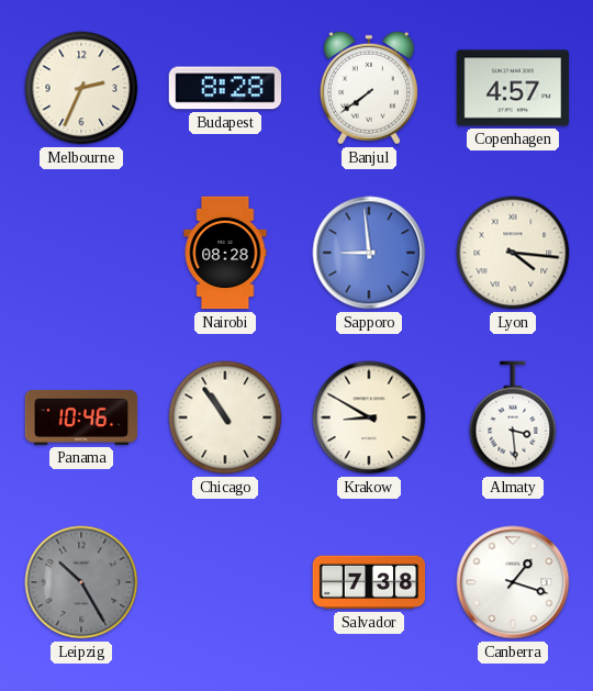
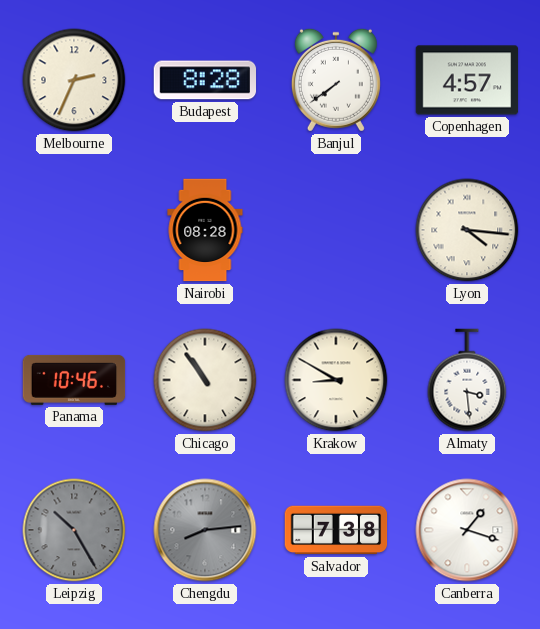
Sapporo: 8:59 -> none
Chengdu: none -> 8:14
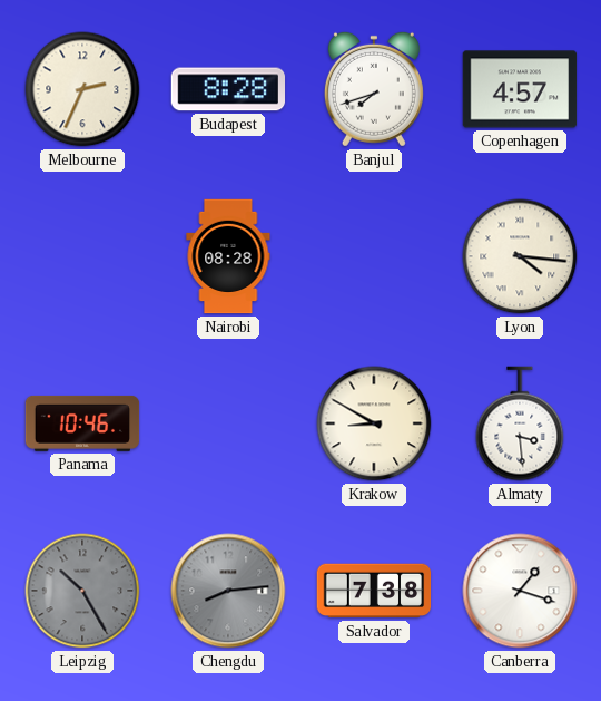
Banjul: 7:39 -> 7:42
Chicago: 10:54 -> none
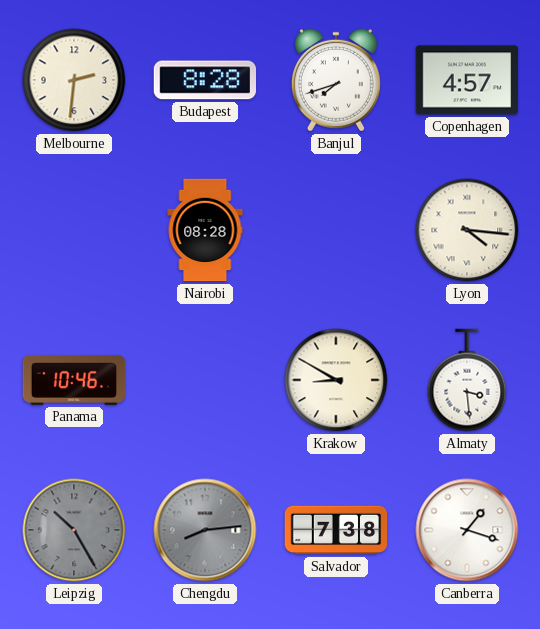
Melbourne: 2:34 -> 2:31
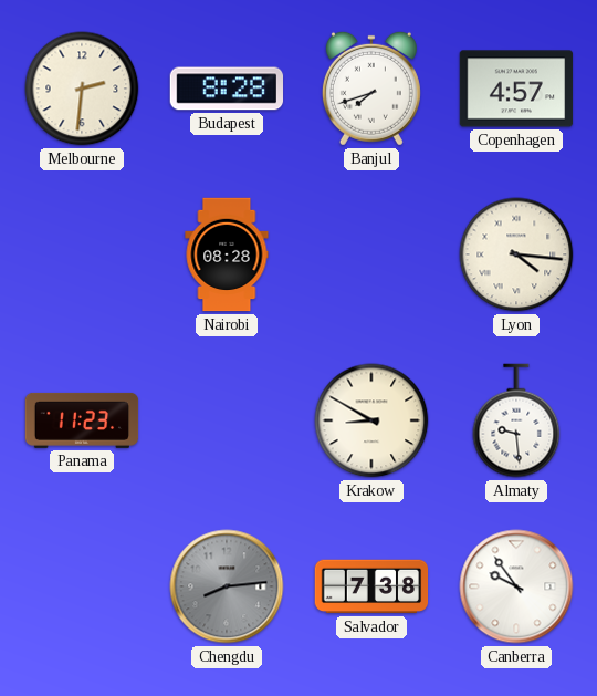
Panama: 10:46 -> 11:23
Almaty: 3:29 -> 9:29
Leipzig: 10:25 -> none
Canberra: 1:18 -> 9:54
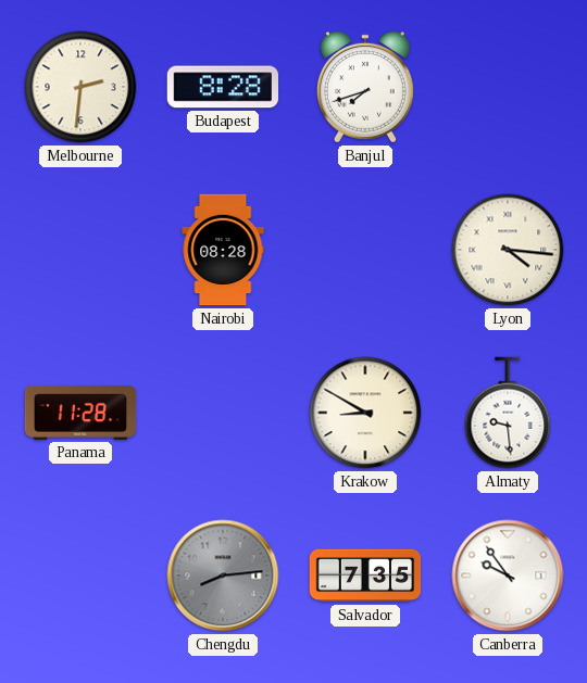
Copenhagen: 4:57 -> none
Panama: 11:23 -> 11:28
Salvador: 7:38 -> 7:35
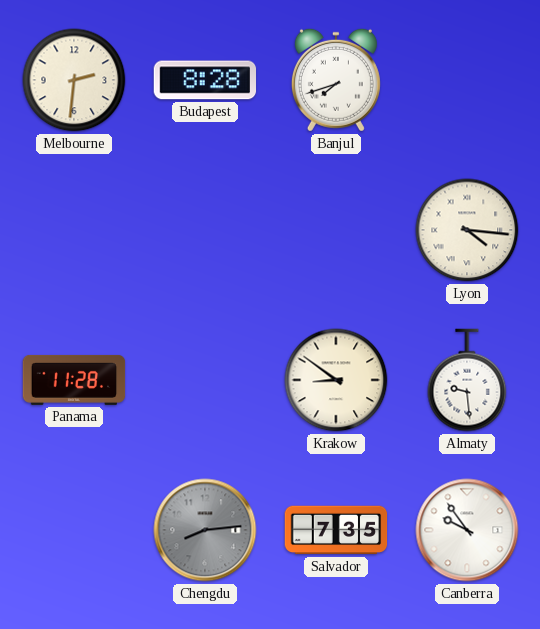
Nairobi: 08:28 -> none
Krakow: 8:50 -> 8:51
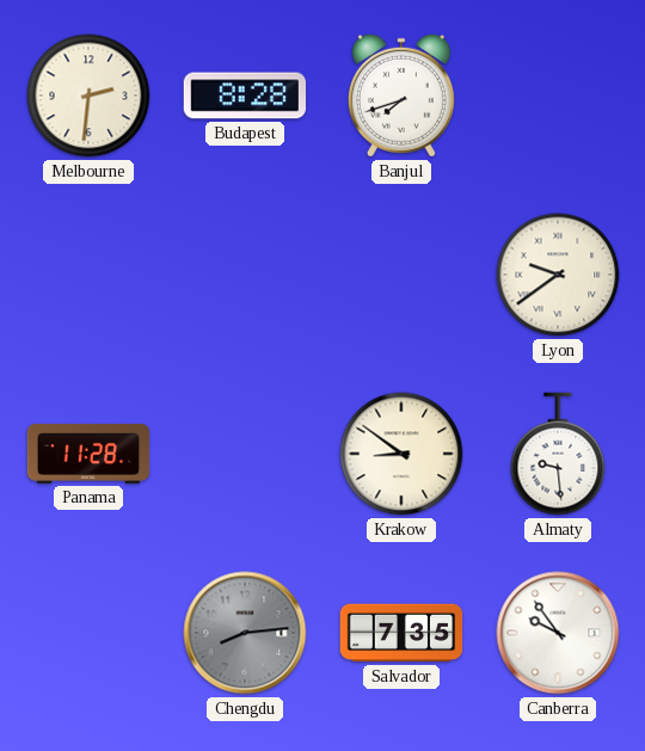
Lyon: 4:16 -> 9:39
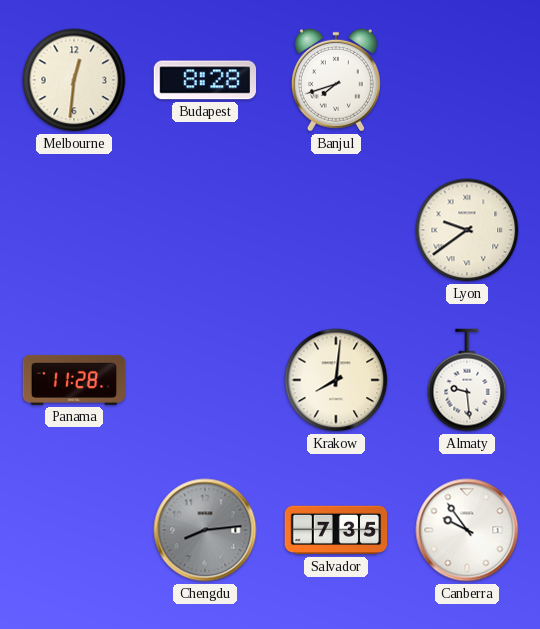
Melbourne: 2:31 -> 12:31
Krakow: 8:51 -> 8:01
